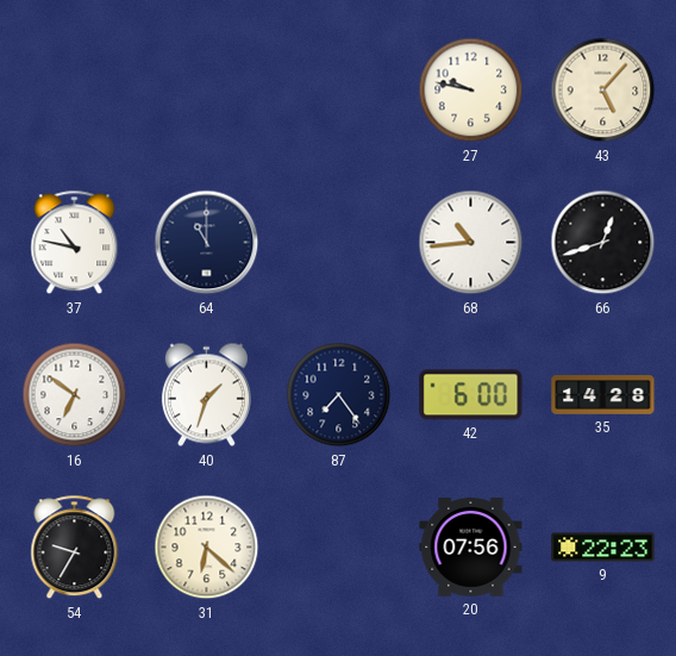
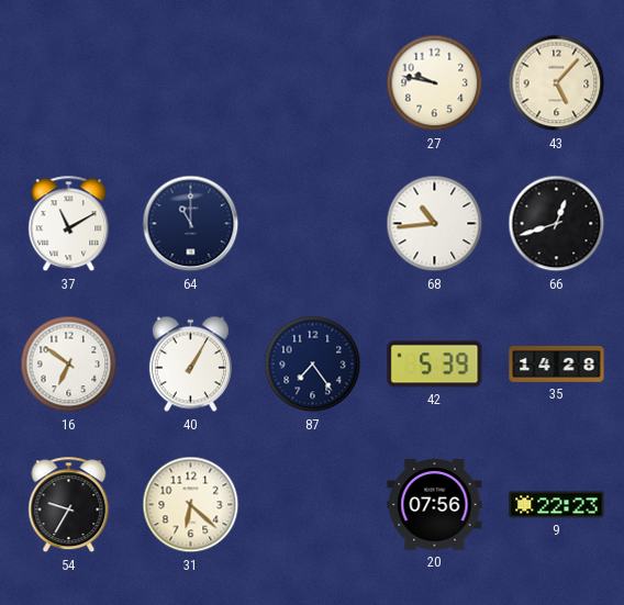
37: 10:47 -> 11:10
40: 1:33 -> 1:05
42: 6:00 -> 5:39
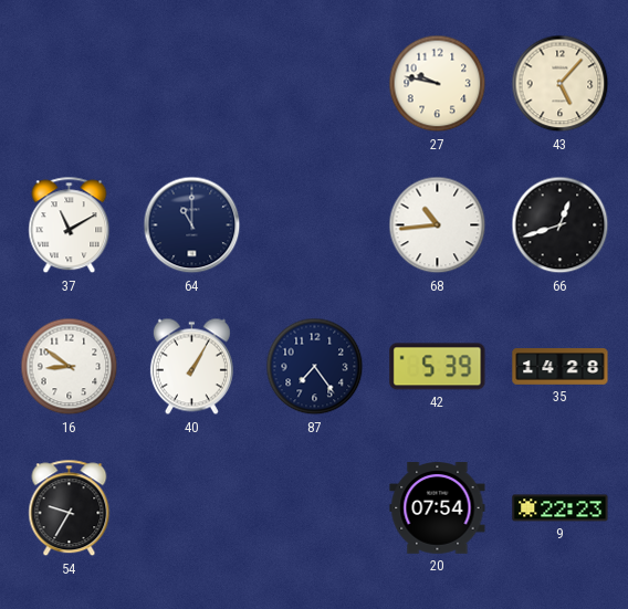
16: 6:51 -> 8:51
31: 6:22 -> none
20: 07:56 -> 07:54
